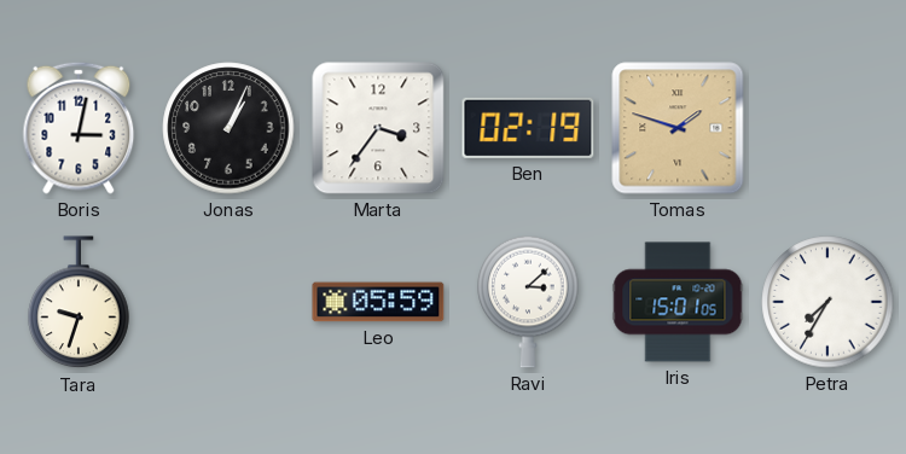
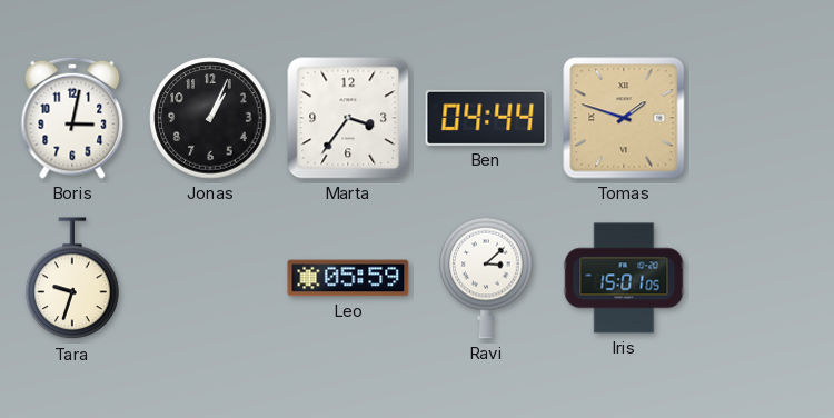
Ben: 02:19 -> 04:44
Petra: 7:35 -> none
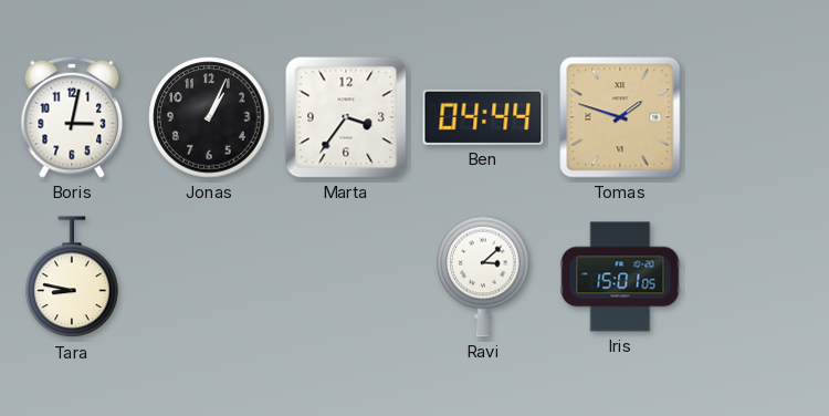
Tara: 9:33 -> 8:47
Leo: 05:59 -> none
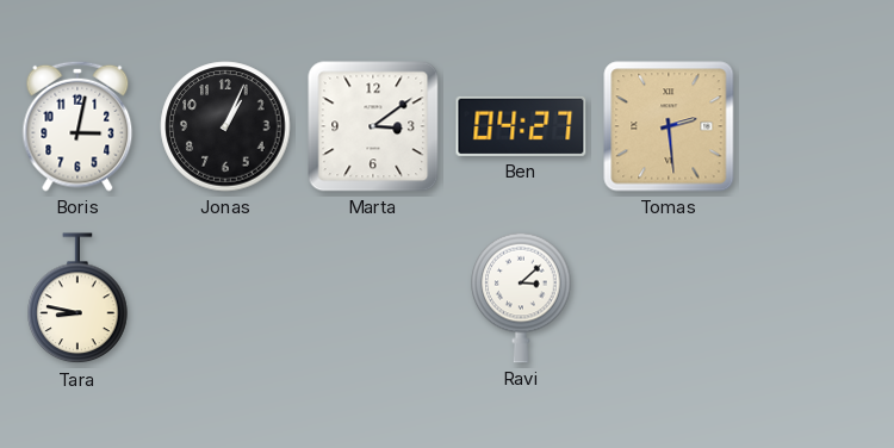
Marta: 3:36 -> 3:09
Ben: 04:44 -> 04:27
Tomas: 1:48 -> 2:29
Iris: 15:01 -> none
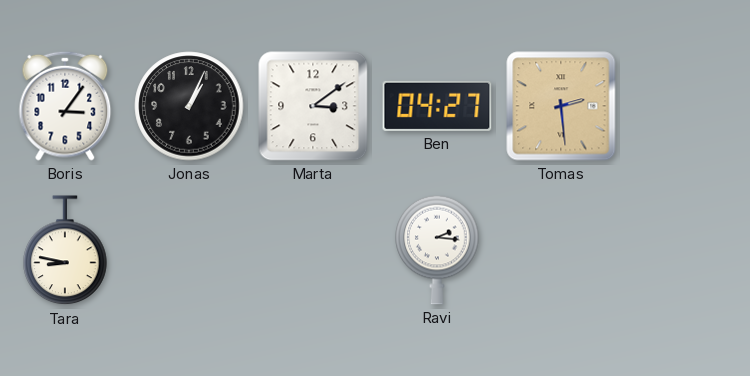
Boris: 3:02 -> 3:06
Ravi: 3:08 -> 2:16
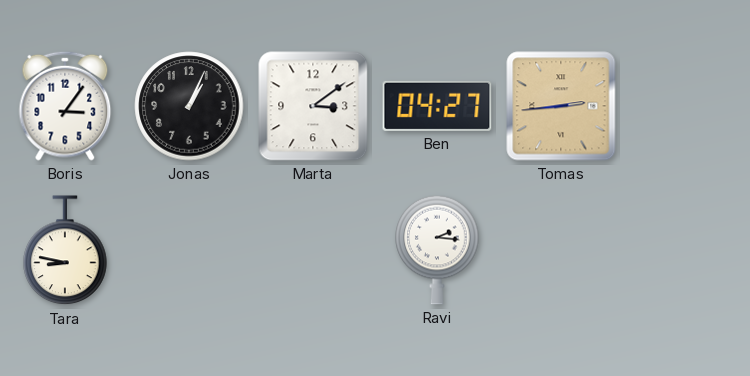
Tomas: 2:29 -> 2:44
